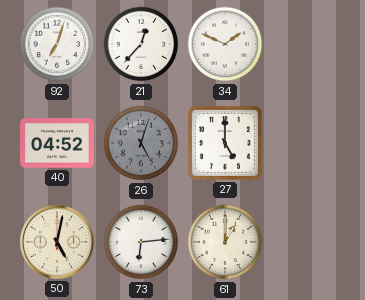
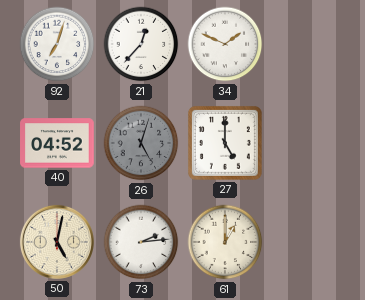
73: 6:14 -> 2:14
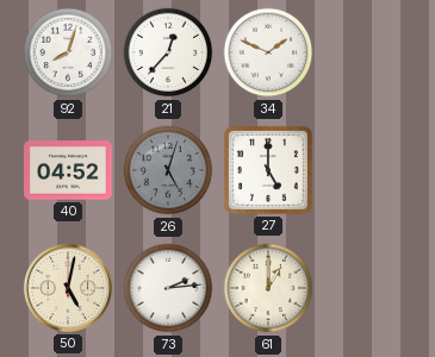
92: 7:03 -> 8:03
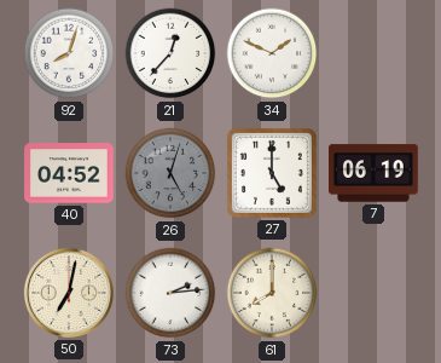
7: none -> 06:19
50: 5:02 -> 7:02
61: 1:00 -> 8:00
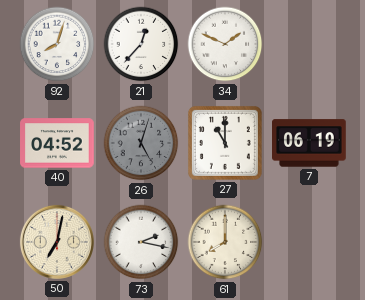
27: 5:00 -> 11:00
73: 2:14 -> 2:17
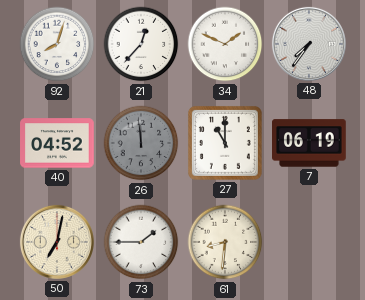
48: none -> 7:36
26: 5:03 -> 11:59
73: 2:17 -> 1:45
61: 8:00 -> 8:31
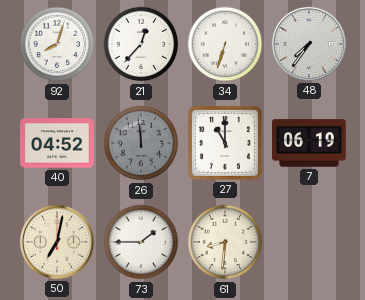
34: 1:49 -> 6:33
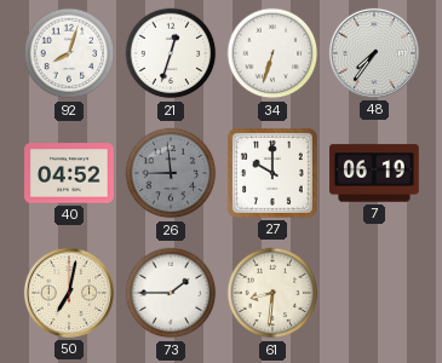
21: 12:37 -> 12:33
26: 11:59 -> 8:59
27: 11:00 -> 10:00
